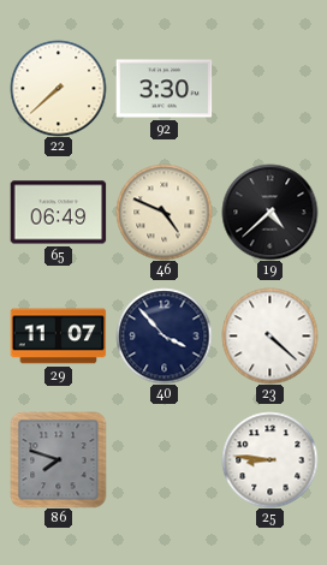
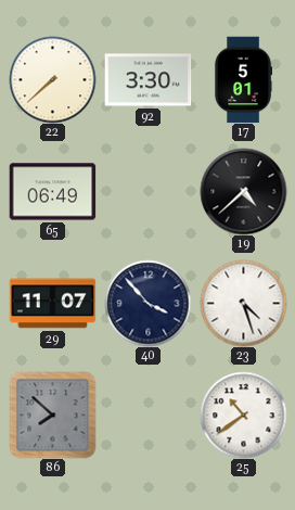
17: none -> 5:01
46: 4:49 -> none
23: 4:22 -> 4:27
86: 7:48 -> 7:52
25: 8:46 -> 10:39
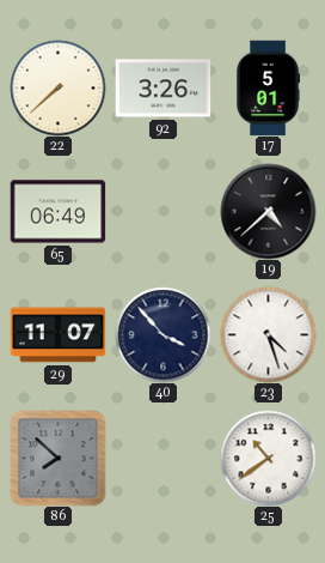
92: 3:30 -> 3:26
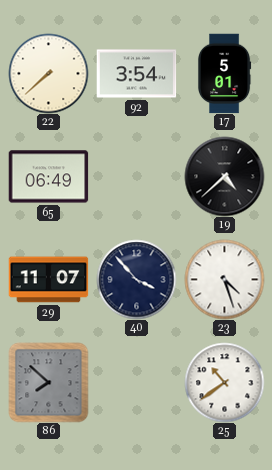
92: 3:26 -> 3:54
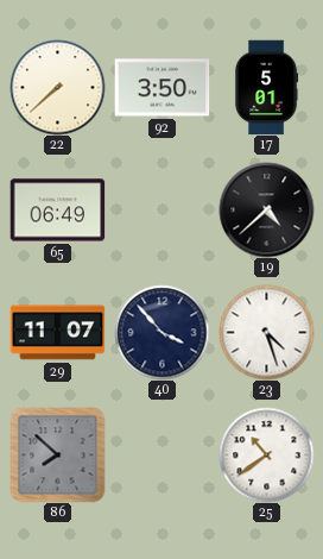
92: 3:54 -> 3:50
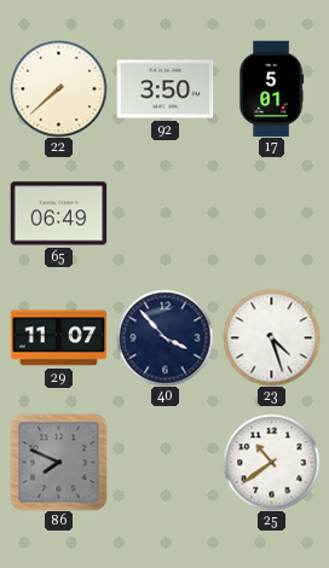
19: 4:38 -> none
86: 7:52 -> 7:49
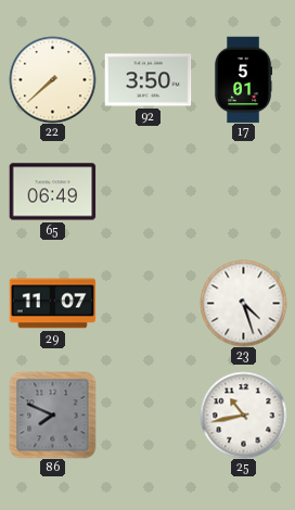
40: 3:53 -> none
25: 10:39 -> 10:43
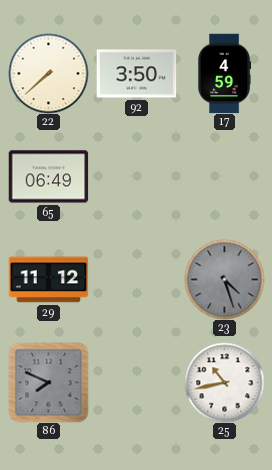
17: 5:01 -> 4:59
29: 11:07 -> 11:12
23 dial: white -> grey
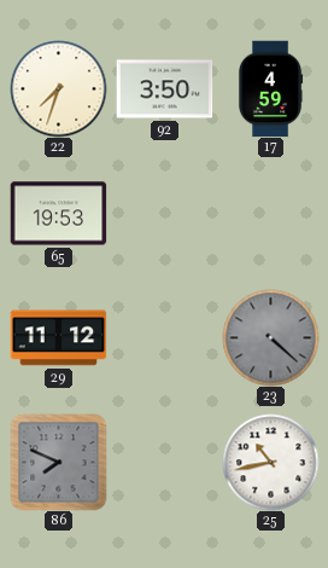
22: 7:38 -> 7:33
65: 06:49 -> 19:53
23: 4:27 -> 4:22
